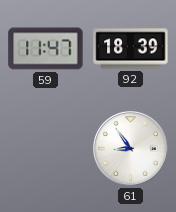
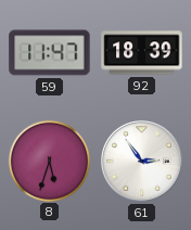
8: none -> 5:33
61: 8:54 -> 2:54
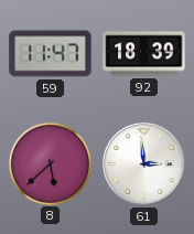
8: 5:33 -> 5:38
61: 2:54 -> 2:59
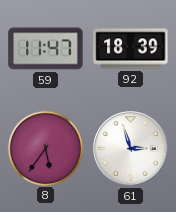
8: 5:38 -> 5:36
61: 2:59 -> 2:57
